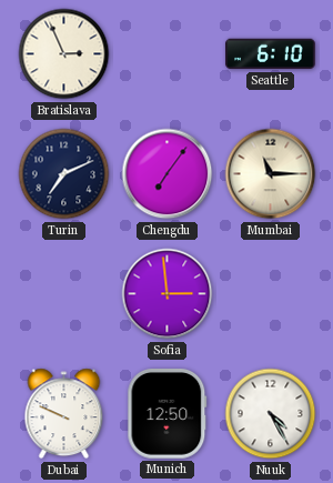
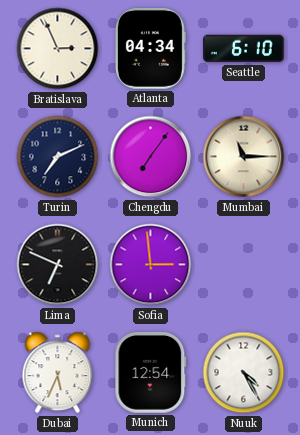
Atlanta: none -> 04:34
Lima: none -> 6:49
Dubai: 9:49 -> 5:34
Munich: 12:50 -> 12:54
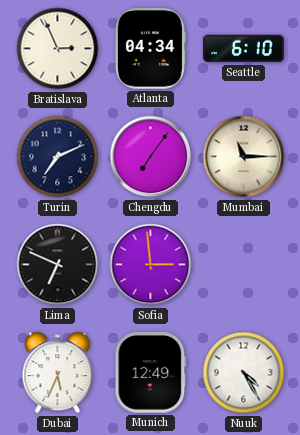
Munich: 12:54 -> 12:49
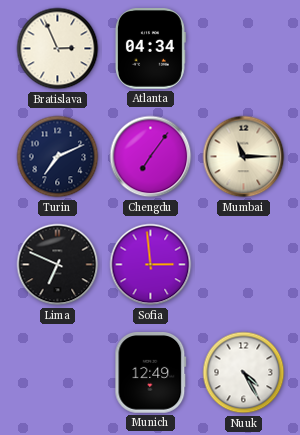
Seattle: 6:10 -> none
Dubai: 5:34 -> none
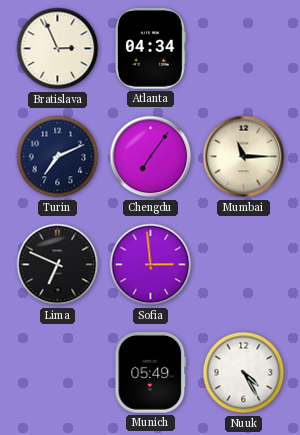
Munich: 12:49 -> 05:49
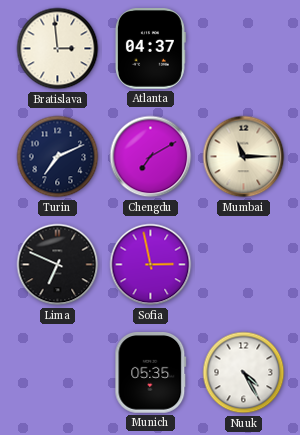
Bratislava: 2:56 -> 2:59
Atlanta: 04:34 -> 04:37
Chengdu: 7:06 -> 7:10
Sofia: 2:59 -> 2:58
Munich: 05:49 -> 05:35
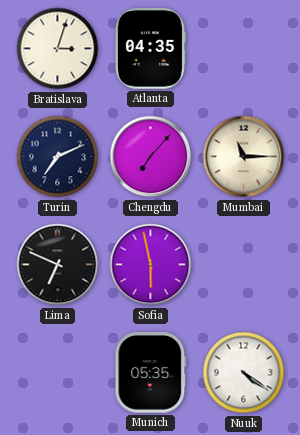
Bratislava: 2:59 -> 3:03
Atlanta: 04:37 -> 04:35
Chengdu: 7:10 -> 7:07
Sofia: 2:58 -> 5:58
Nuuk: 4:25 -> 4:21
